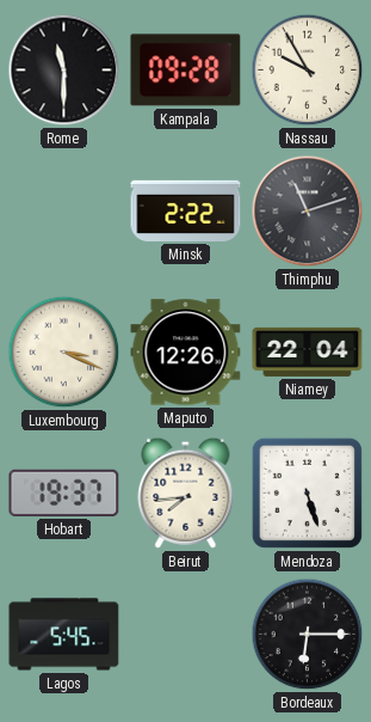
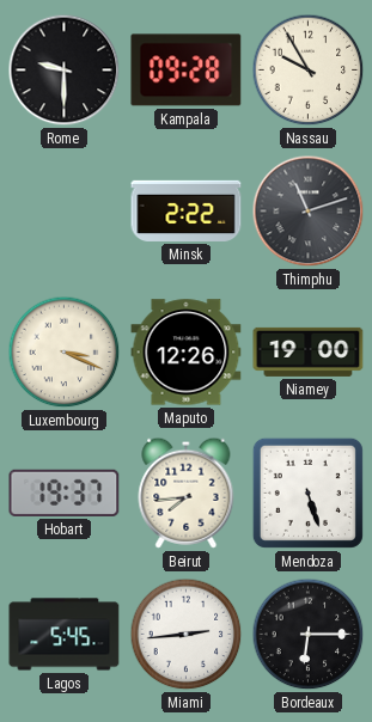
Rome: 11:30 -> 9:30
Niamey: 22:04 -> 19:00
Miami: none -> 2:44
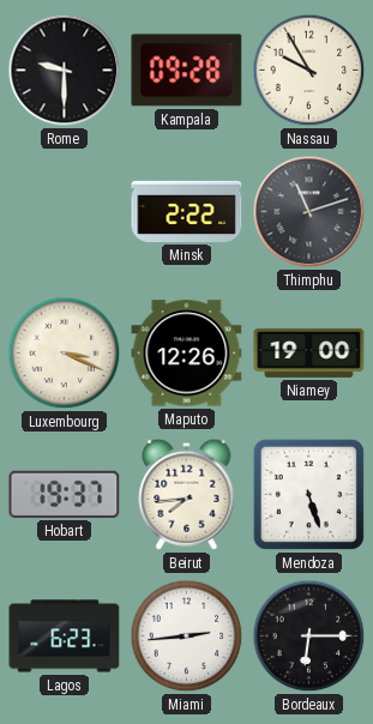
Lagos: 5:45 -> 6:23
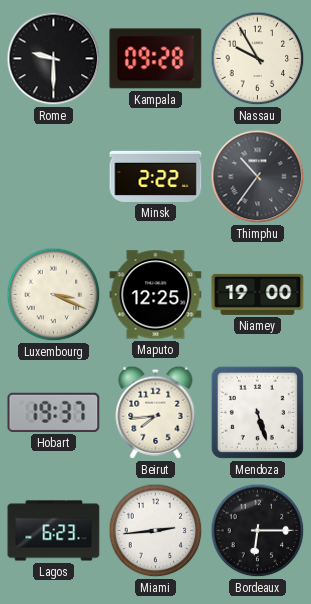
Thimphu: 11:12 -> 10:36
Maputo: 12:26 -> 12:25
